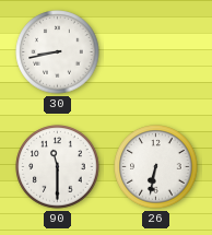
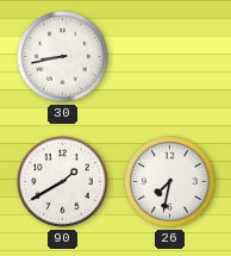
90: 11:30 -> 1:40
26: 6:32 -> 7:32
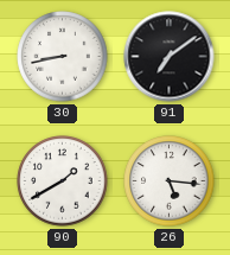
91: none -> 7:09
26: 7:32 -> 5:16
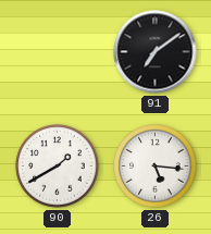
30: 8:43 -> none
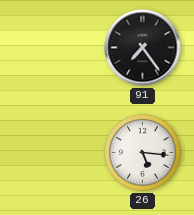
91: 7:09 -> 7:24
90: 1:40 -> none
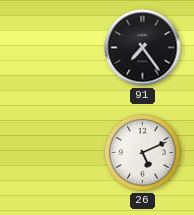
26: 5:16 -> 5:11
